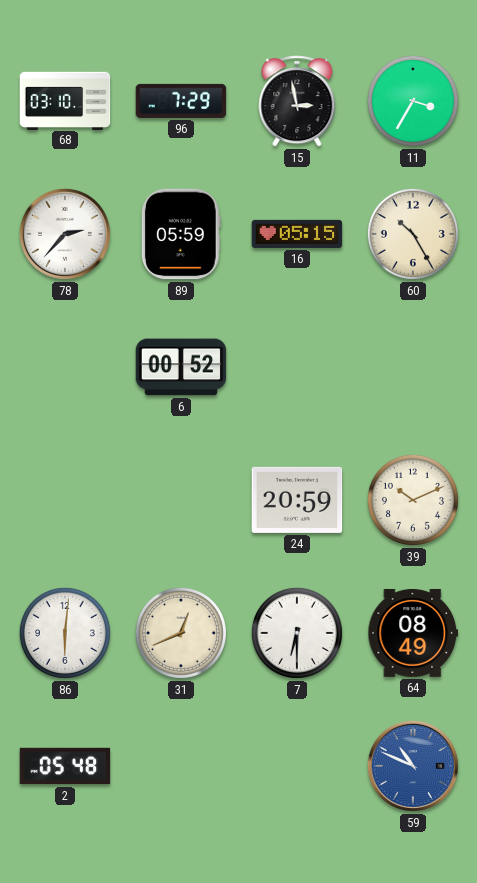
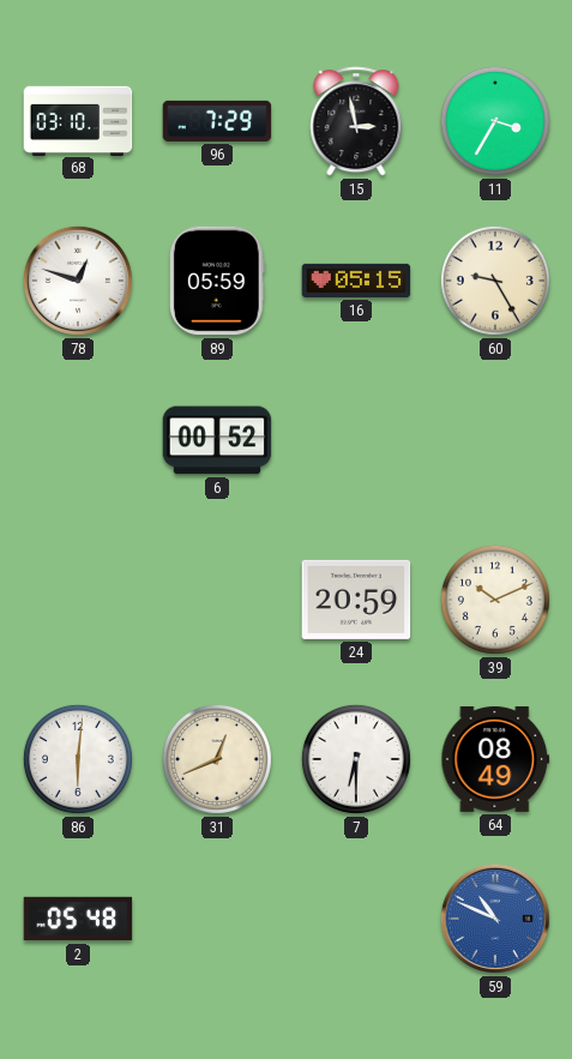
78: 2:37 -> 12:48
60: 10:25 -> 9:25
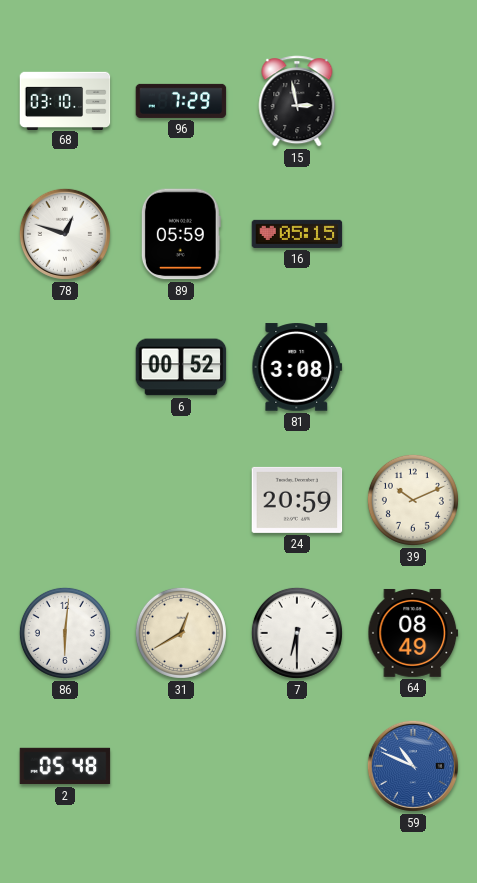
11: 3:35 -> none
60: 9:25 -> none
81: none -> 3:08
31: 12:41 -> 12:40
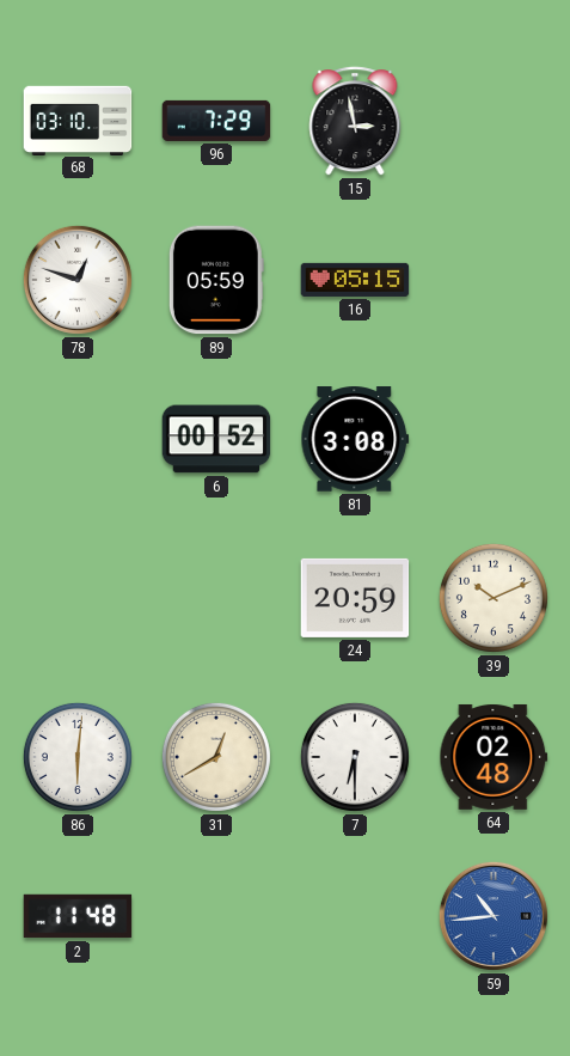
64: 08:49 -> 02:48
2: 05:48 -> 11:48
59: 10:49 -> 10:44
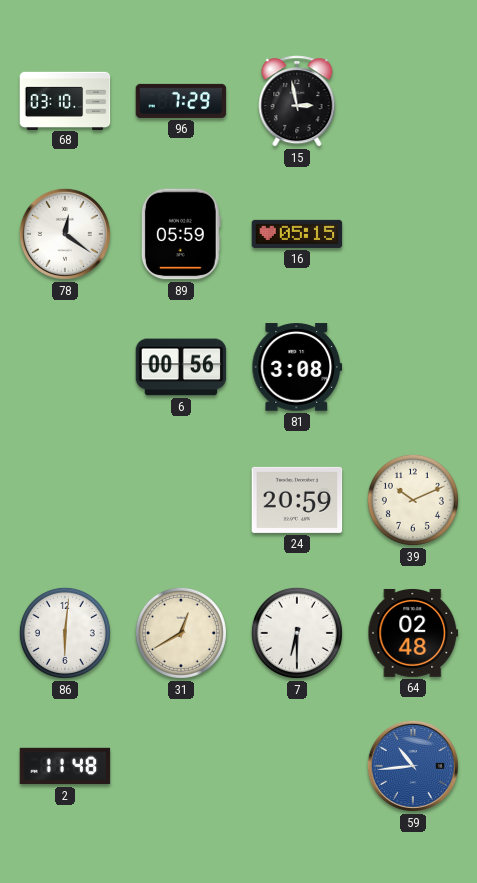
78: 12:48 -> 12:21
6: 00:52 -> 00:56
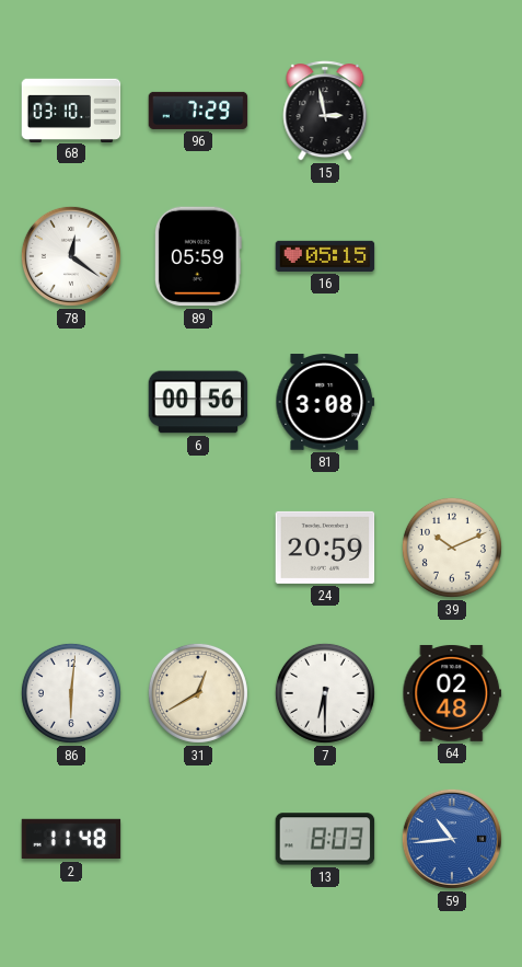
13: none -> 8:03
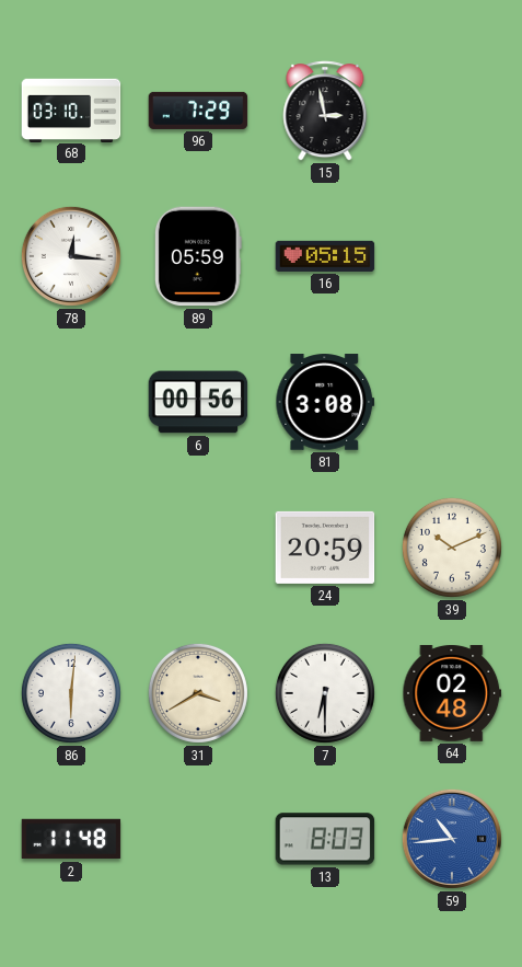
78: 12:21 -> 12:16
31: 12:40 -> 3:40
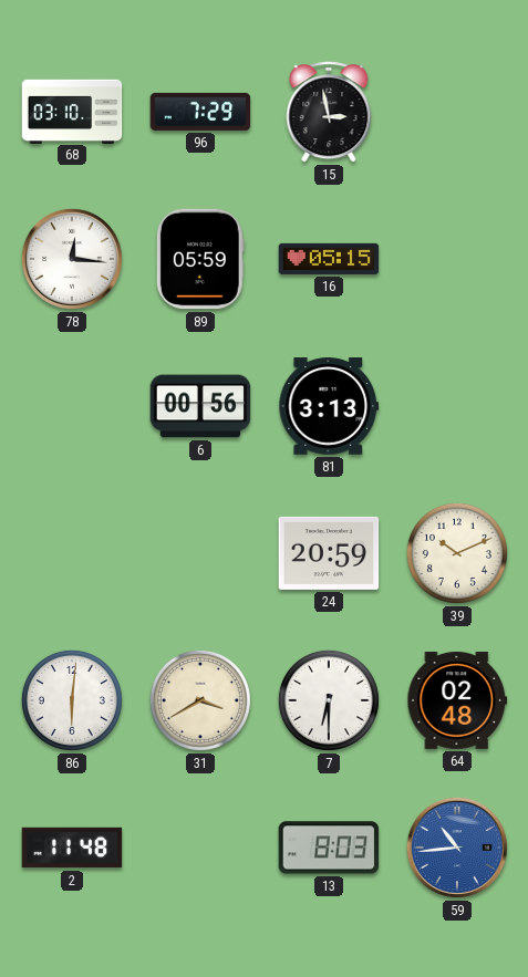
81: 3:08 -> 3:13
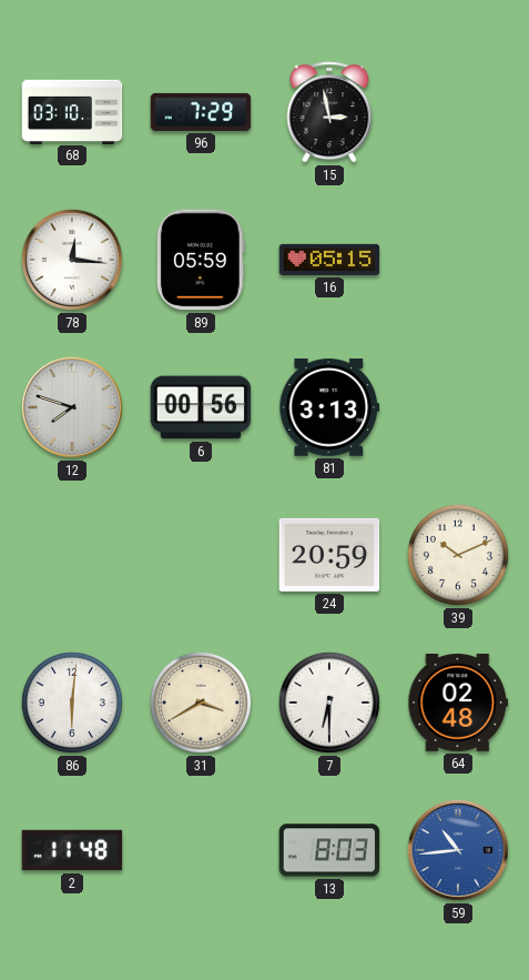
12: none -> 7:48
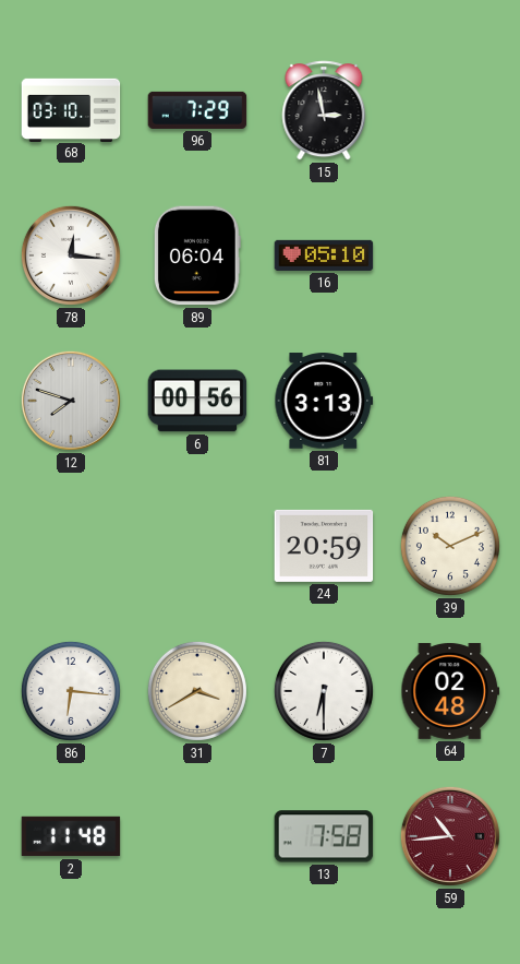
89: 05:59 -> 06:04
16: 05:15 -> 05:10
86: 6:01 -> 6:16
13: 8:03 -> 7:58
59 dial: blue -> burgundy
